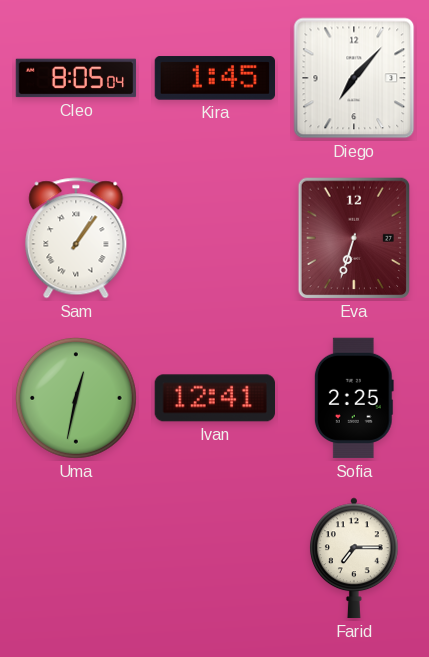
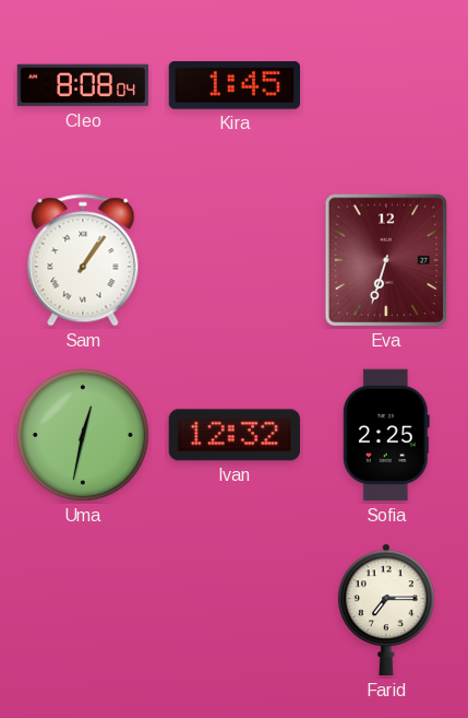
Cleo: 8:05 -> 8:08
Diego: 7:07 -> none
Ivan: 12:41 -> 12:32
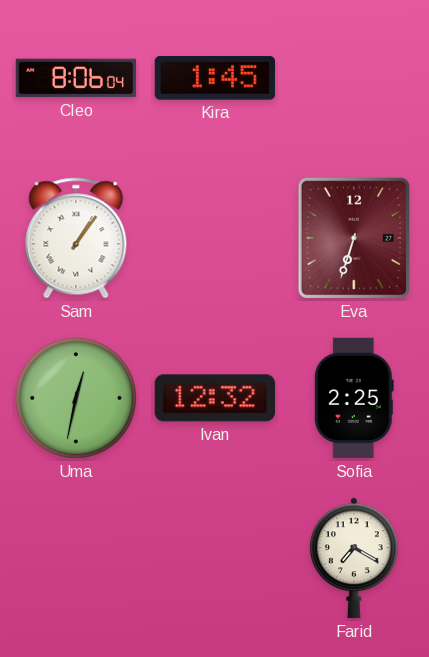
Cleo: 8:08 -> 8:06
Farid: 7:15 -> 7:20
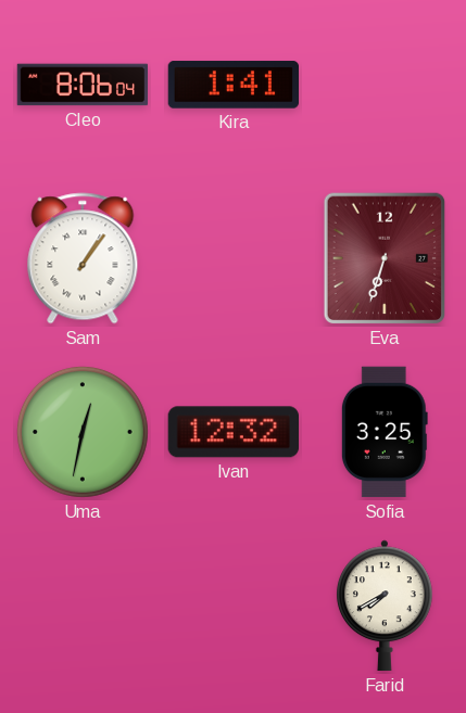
Kira: 1:45 -> 1:41
Sofia: 2:25 -> 3:25
Farid: 7:20 -> 7:40
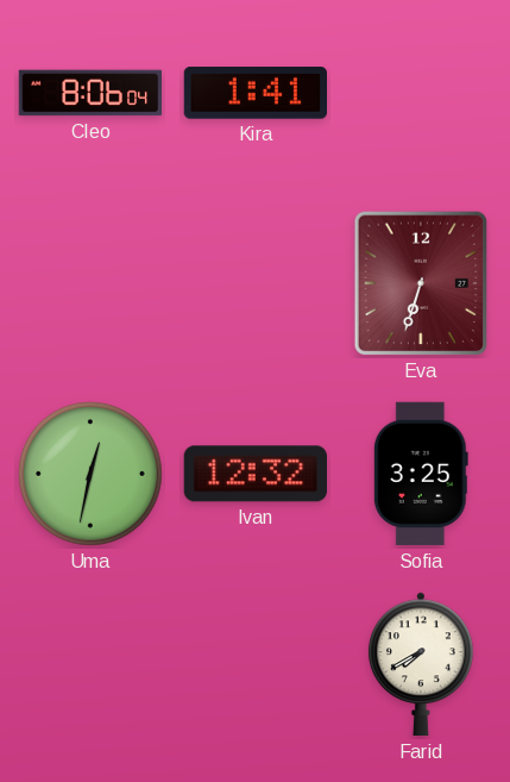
Sam: 1:06 -> none
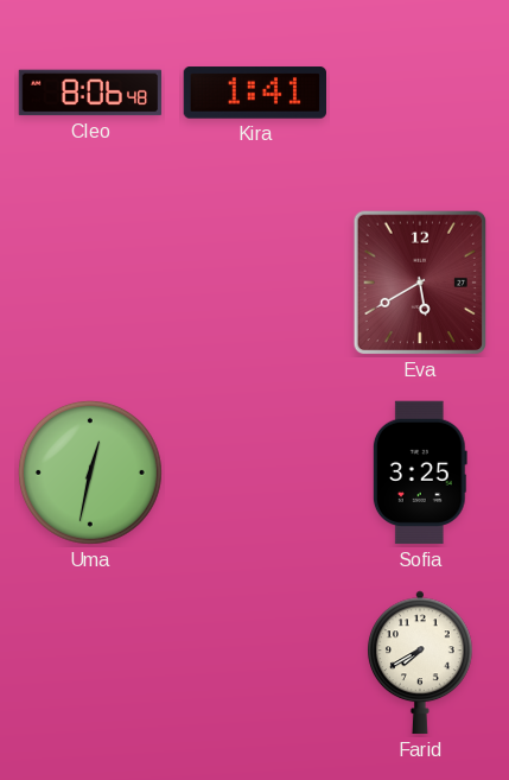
Cleo: 8:06:04 -> 8:06:48
Eva: 6:33 -> 5:40
Ivan: 12:32 -> none
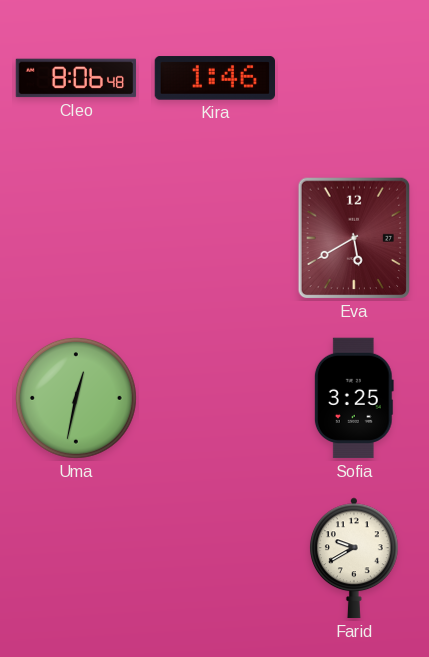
Kira: 1:41 -> 1:46
Farid: 7:40 -> 9:40
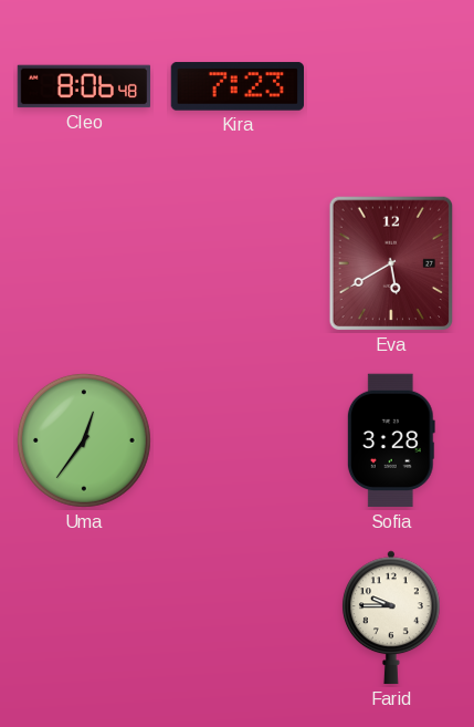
Kira: 1:46 -> 7:23
Uma: 12:32 -> 12:36
Sofia: 3:25 -> 3:28
Farid: 9:40 -> 9:45
